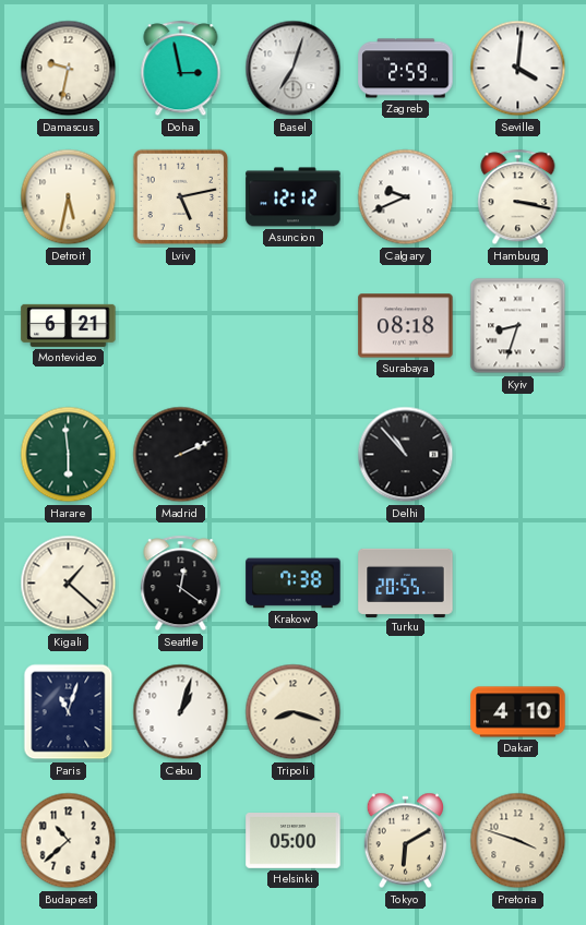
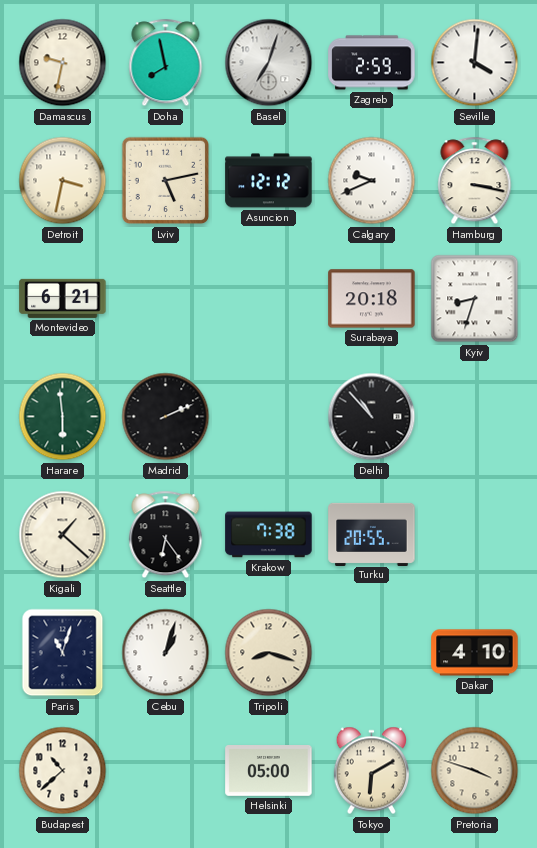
Doha: 2:58 -> 7:58
Detroit: 5:32 -> 3:32
Surabaya: 08:18 -> 20:18
Seattle: 12:21 -> 6:24
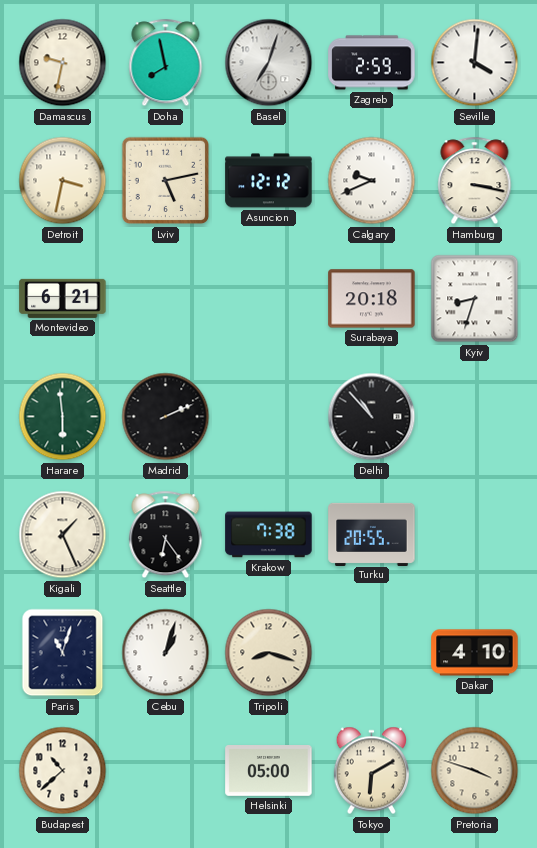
Kigali: 1:22 -> 1:26
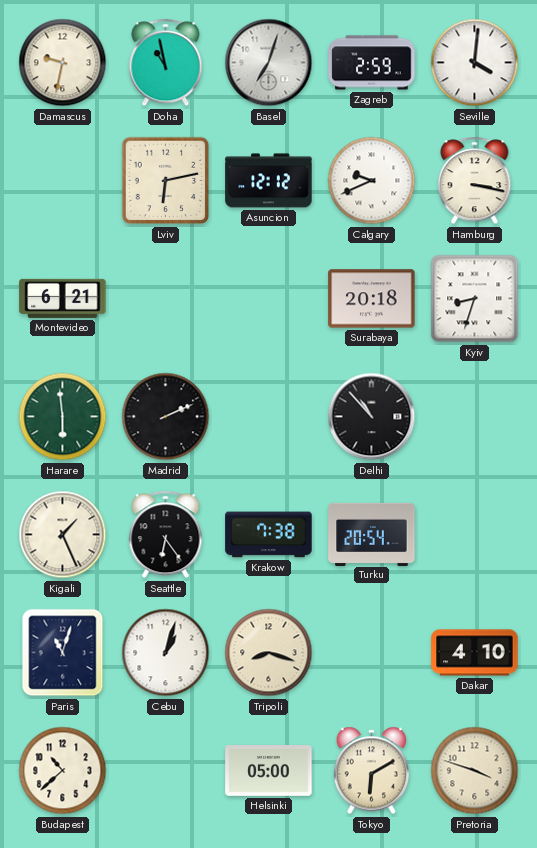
Doha: 7:58 -> 10:58
Detroit: 3:32 -> none
Lviv: 5:13 -> 6:13
Turku: 20:55 -> 20:54
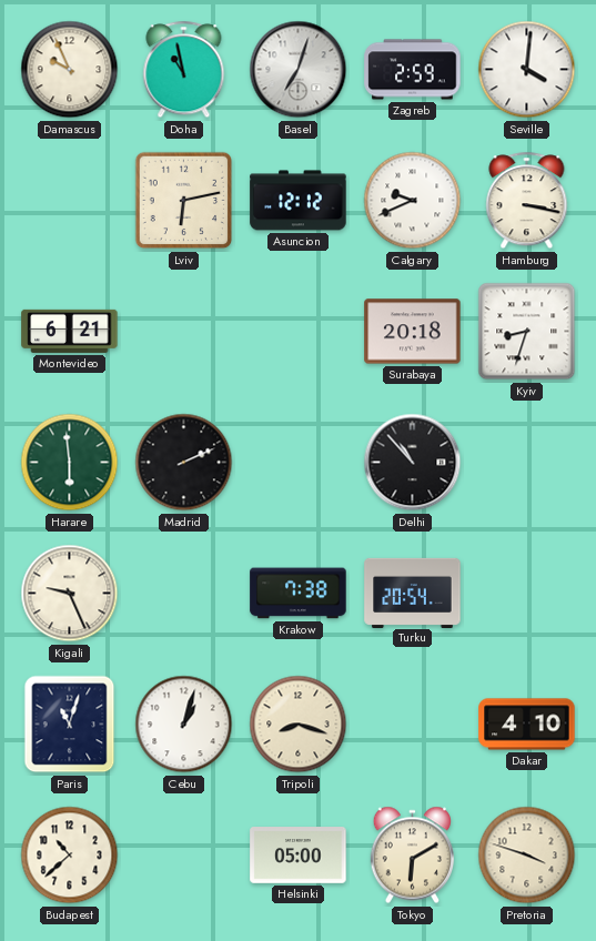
Damascus: 9:32 -> 9:56
Kigali: 1:26 -> 9:26
Seattle: 6:24 -> none
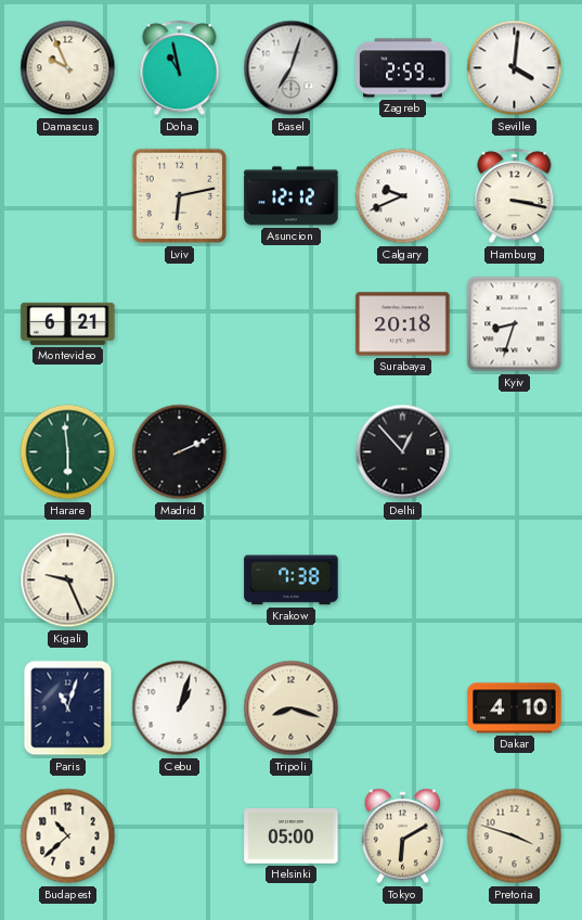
Delhi: 10:53 -> 12:53
Turku: 20:54 -> none
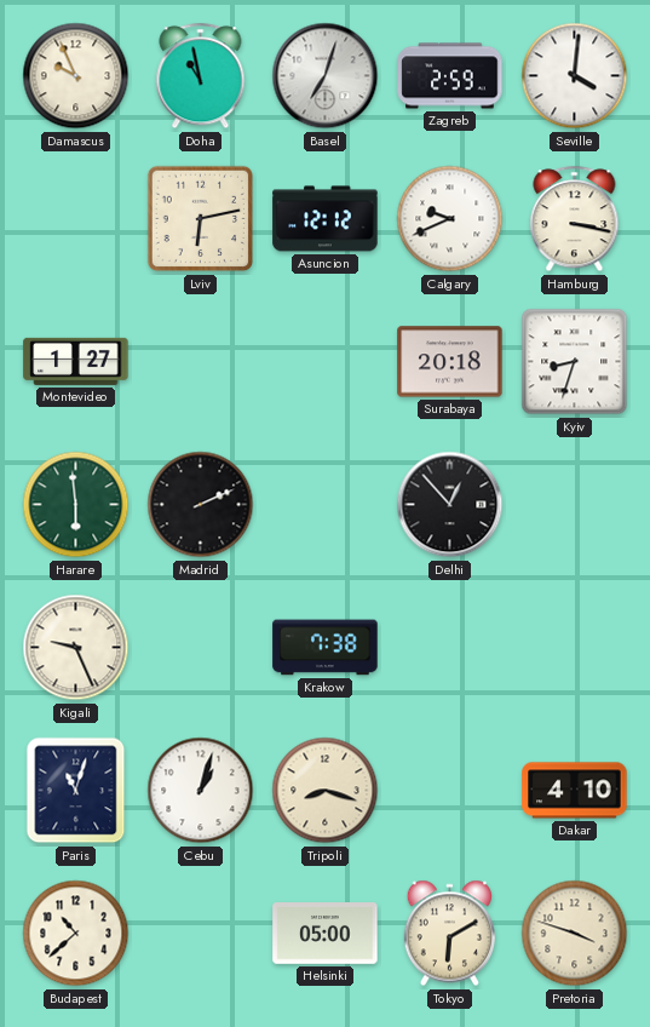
Montevideo: 6:21 -> 1:27
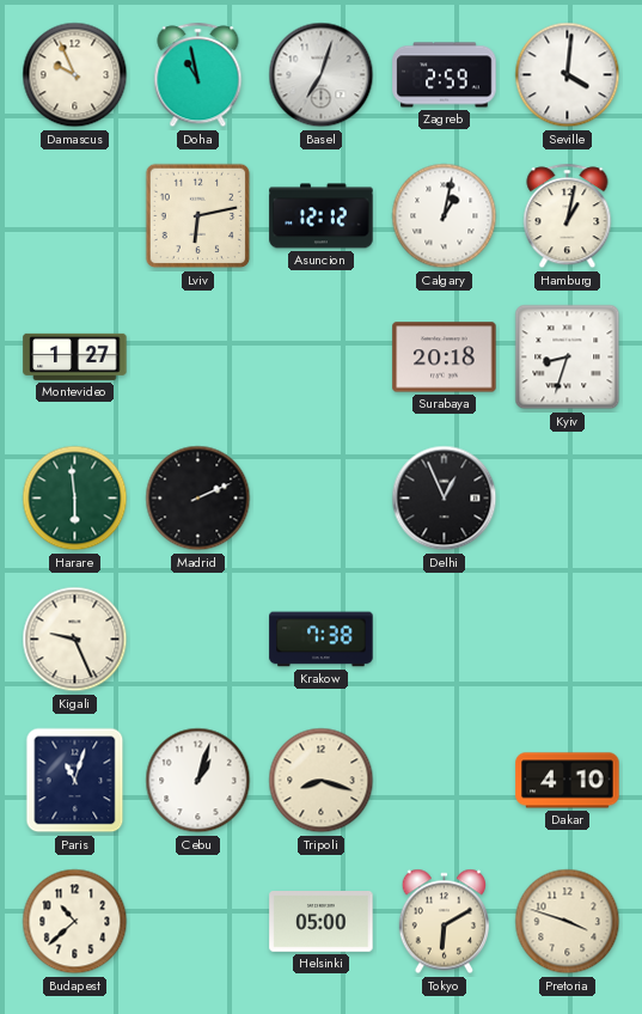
Calgary: 9:41 -> 1:02
Hamburg: 3:17 -> 1:02
Delhi: 12:53 -> 12:56
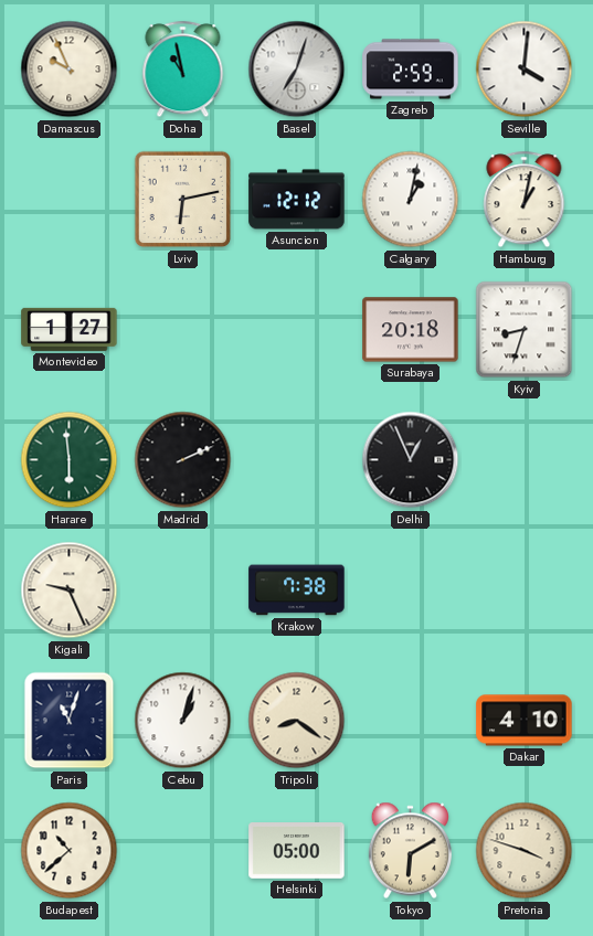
Tripoli: 8:18 -> 8:21
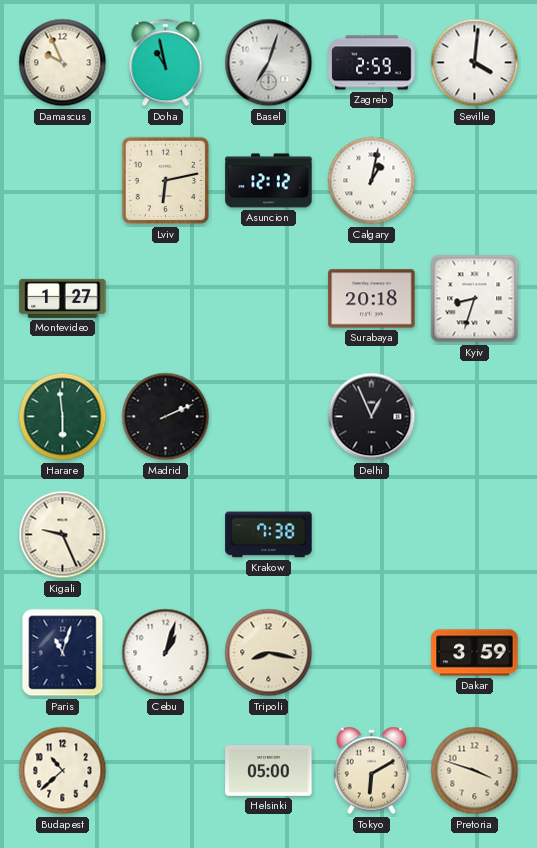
Hamburg: 1:02 -> none
Tripoli: 8:21 -> 8:17
Dakar: 4:10 -> 3:59
